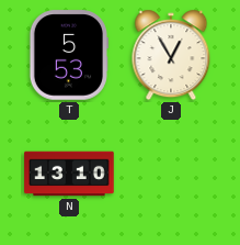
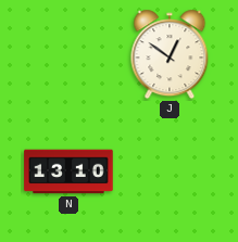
T: 5:53 -> none
J: 12:55 -> 12:51
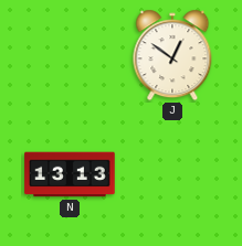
N: 13:10 -> 13:13
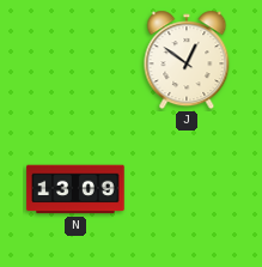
N: 13:13 -> 13:09
